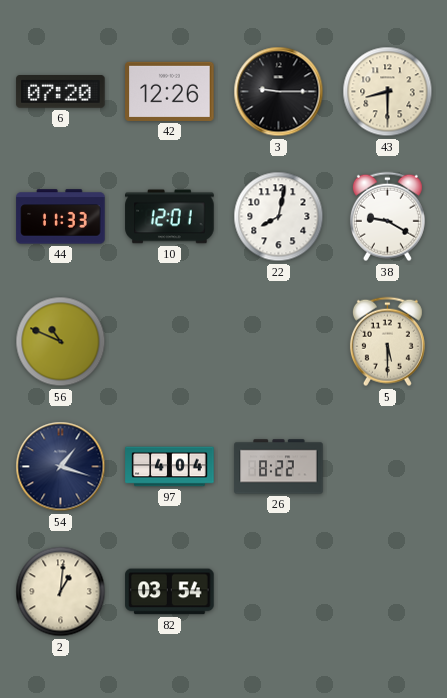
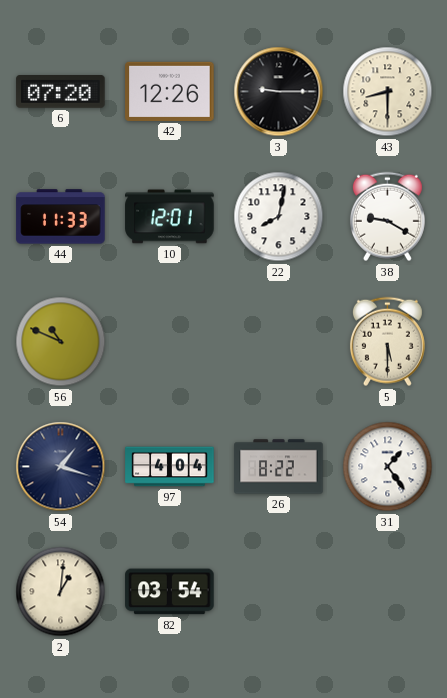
31: none -> 1:24
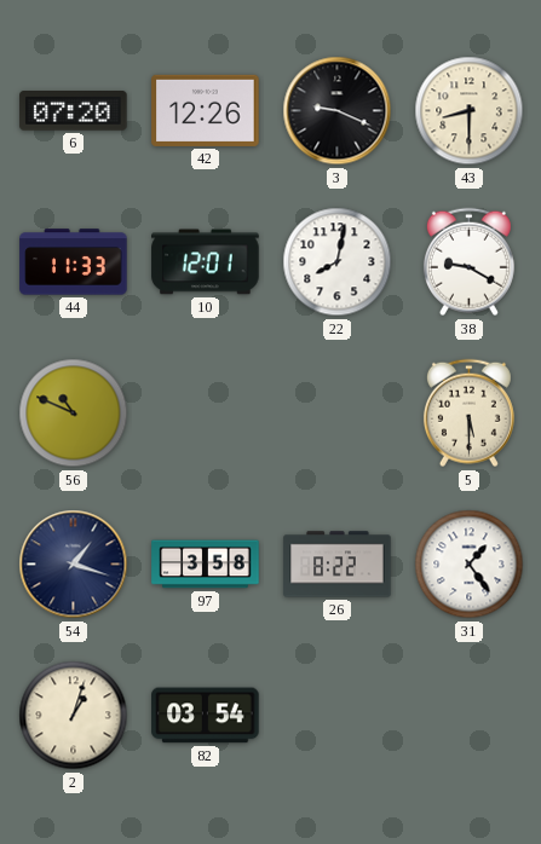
3: 9:15 -> 9:19
97: 4:04 -> 3:58
2: 1:01 -> 1:03
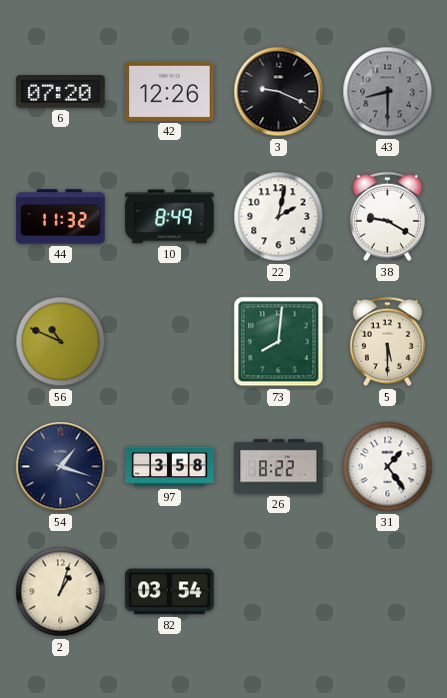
43 dial: cream -> grey
44: 11:33 -> 11:32
10: 12:01 -> 8:49
22: 8:02 -> 2:02
73: none -> 8:01
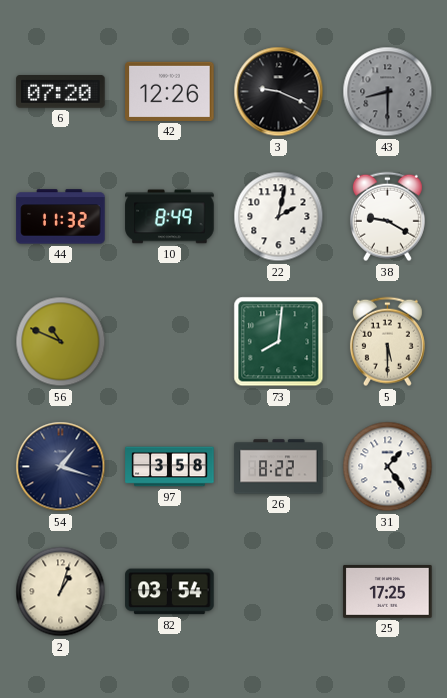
25: none -> 17:25
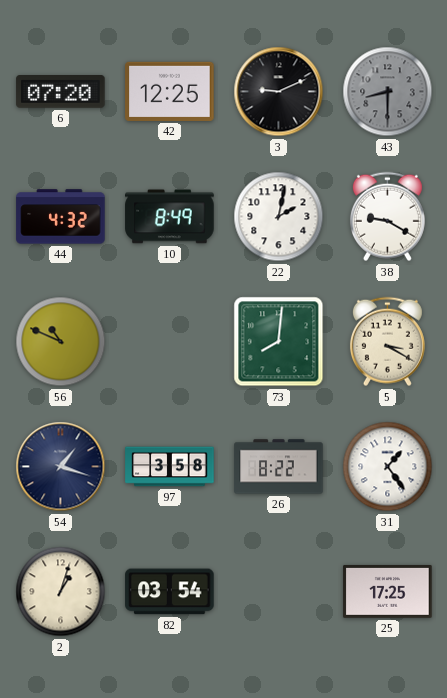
42: 12:26 -> 12:25
3: 9:19 -> 9:11
44: 11:32 -> 4:32
5: 5:30 -> 3:20
